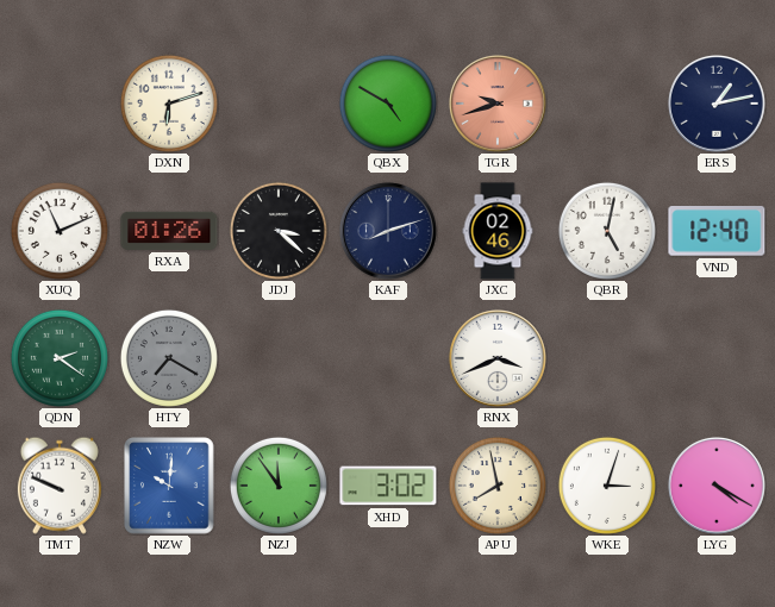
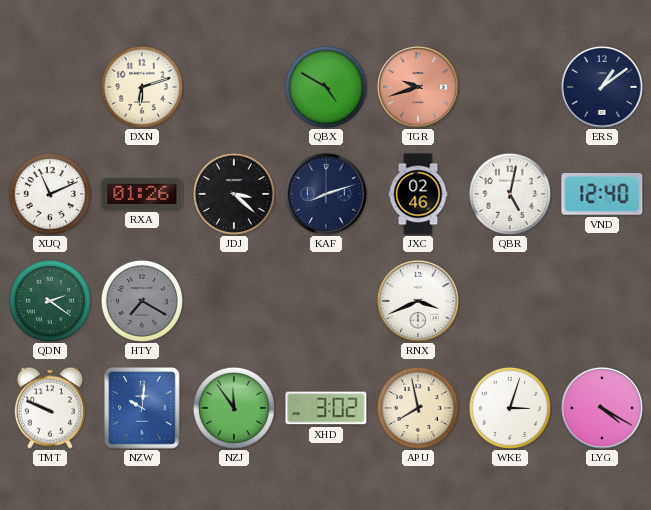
ERS: 1:13 -> 1:09
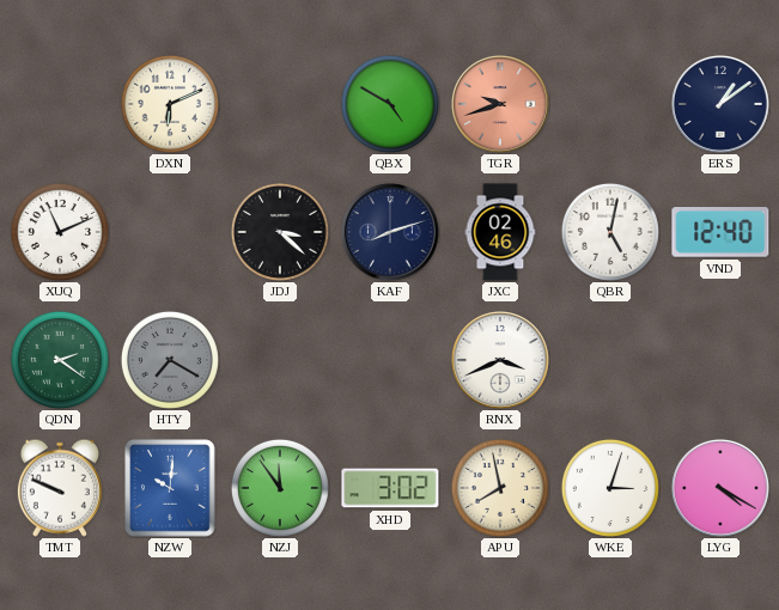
DXN: 6:12 -> 6:11
RXA: 01:26 -> none
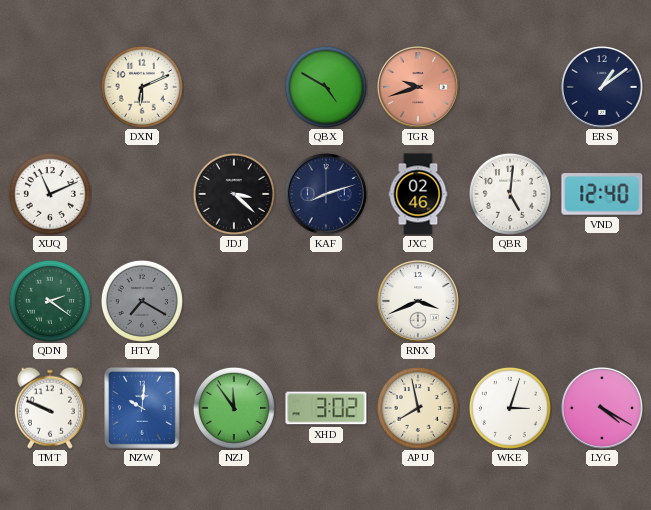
QBR: 5:02 -> 5:01
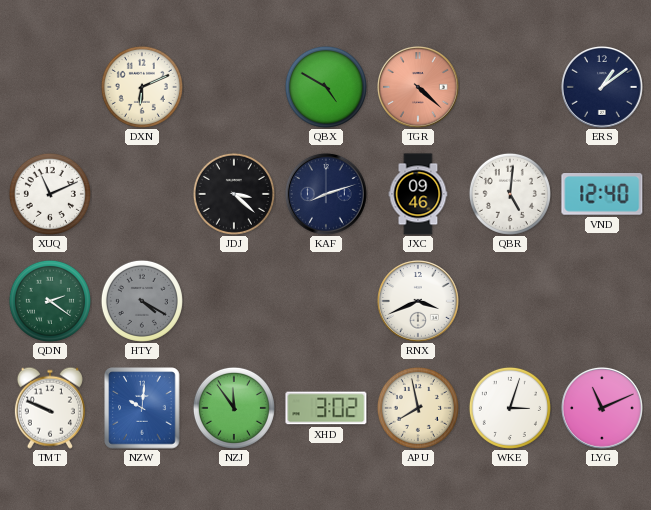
TGR: 9:42 -> 4:22
JXC: 02:46 -> 09:46
HTY: 7:20 -> 4:20
LYG: 4:20 -> 11:11
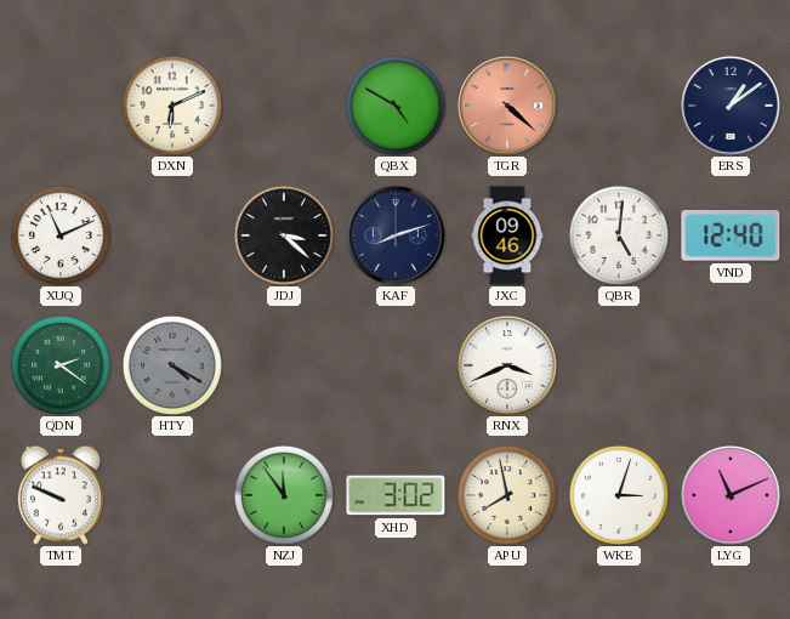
NZW: 10:01 -> none
